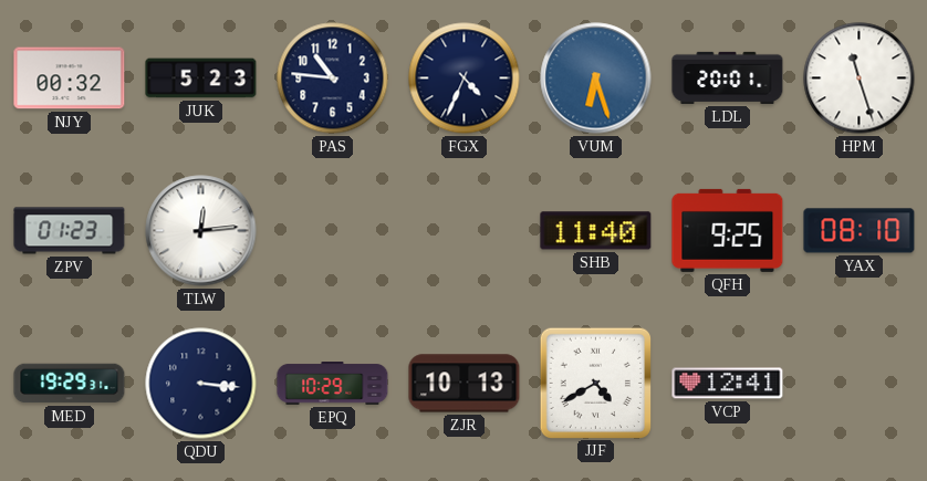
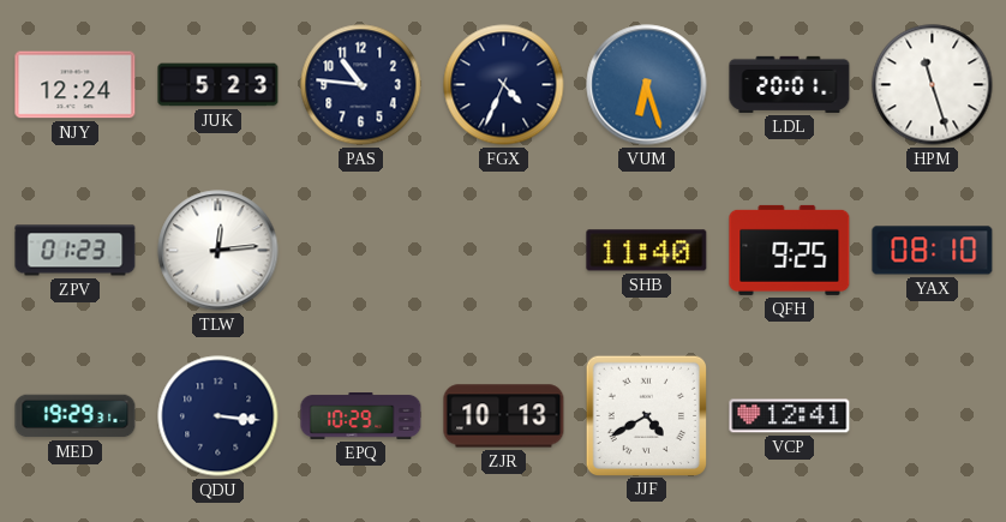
NJY: 00:32 -> 12:24
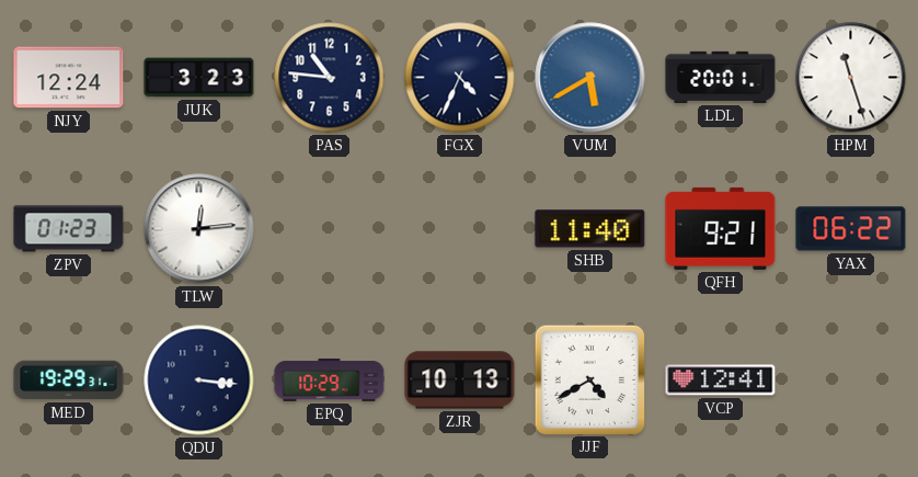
JUK: 5:23 -> 3:23
VUM: 6:27 -> 5:40
QFH: 9:25 -> 9:21
YAX: 08:10 -> 06:22
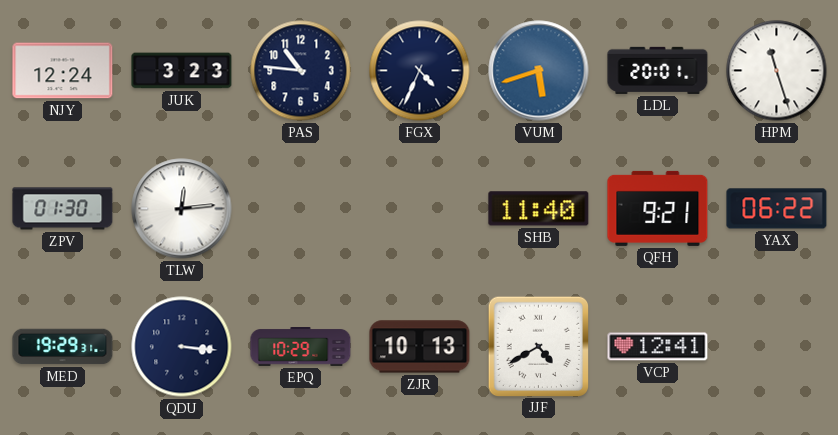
VUM: 5:40 -> 5:42
ZPV: 01:23 -> 01:30
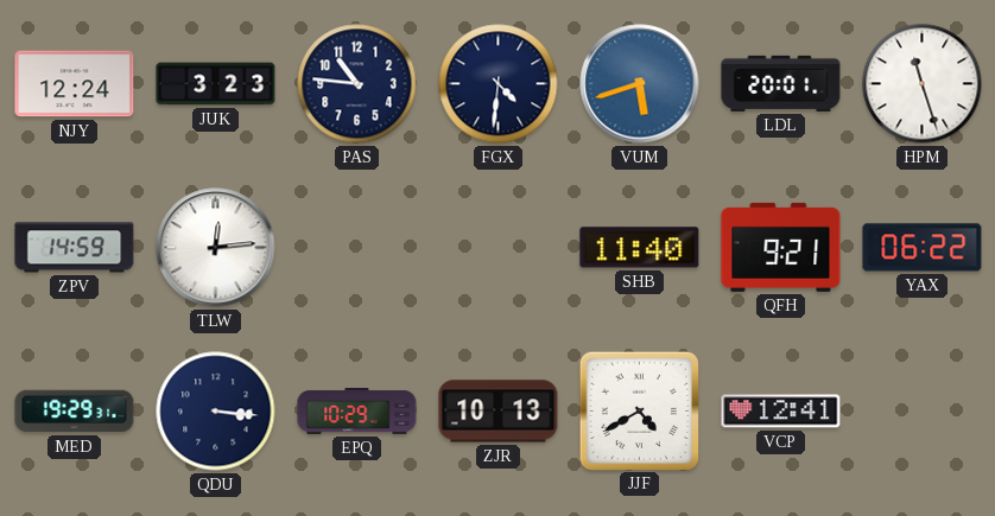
FGX: 4:34 -> 4:31
ZPV: 01:30 -> 14:59
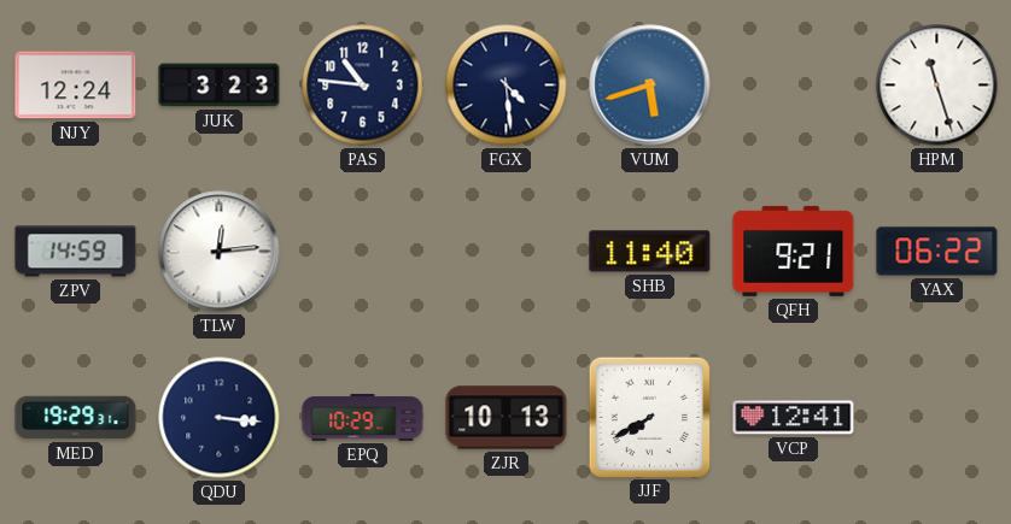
FGX: 4:31 -> 4:29
LDL: 20:01 -> none
JJF: 4:40 -> 7:40
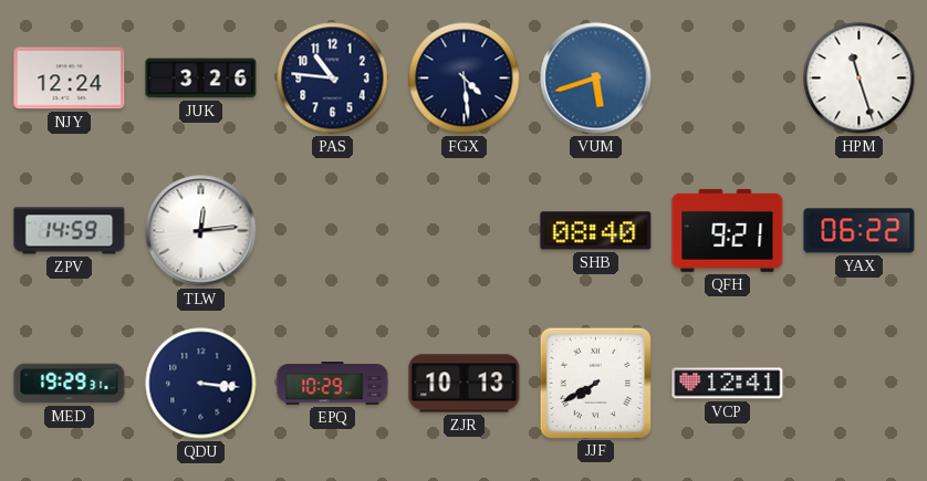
JUK: 3:23 -> 3:26
SHB: 11:40 -> 08:40
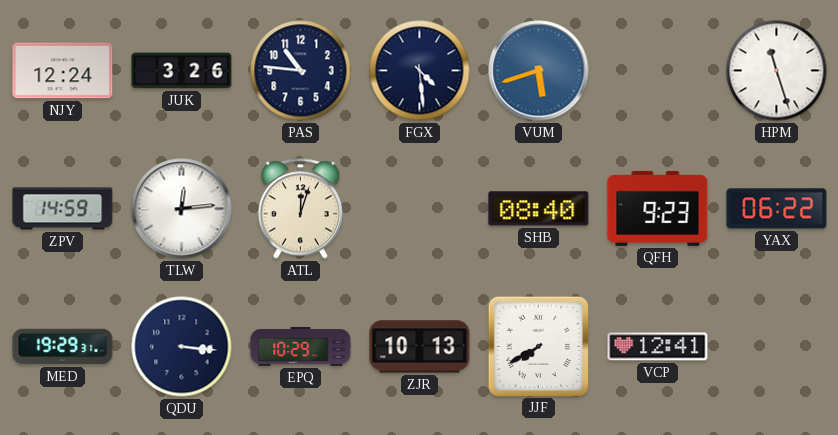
ATL: none -> 12:03
QFH: 9:21 -> 9:23
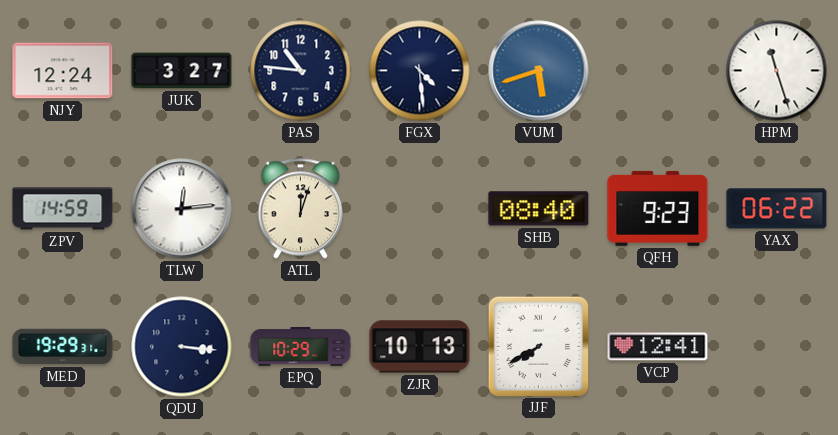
JUK: 3:26 -> 3:27
